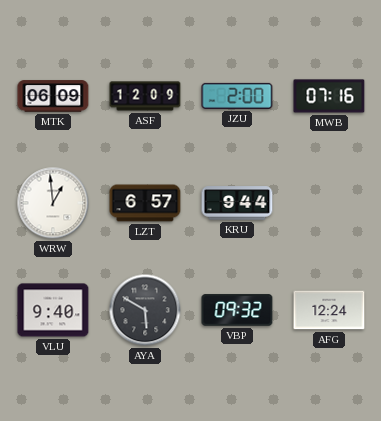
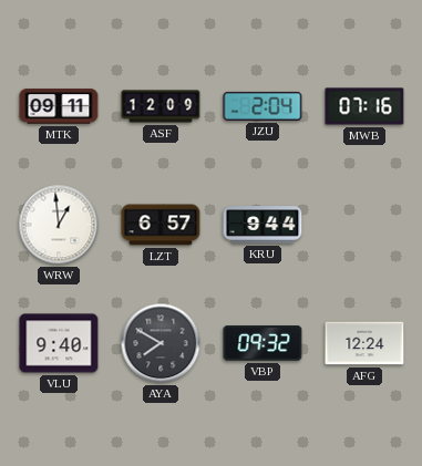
MTK: 06:09 -> 09:11
JZU: 2:00 -> 2:04
AYA: 5:50 -> 7:50
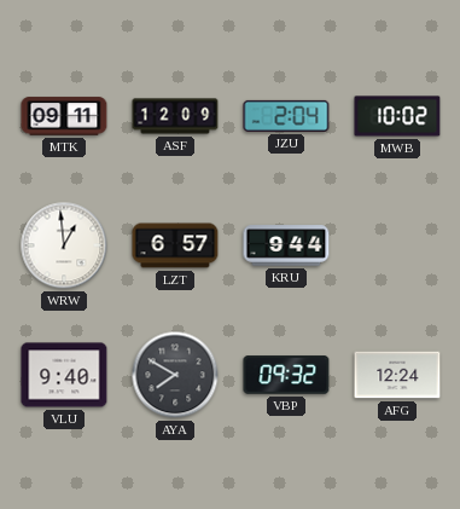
MWB: 07:16 -> 10:02
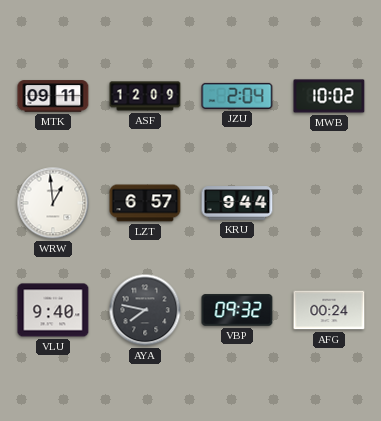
AYA: 7:50 -> 7:47
AFG: 12:24 -> 00:24
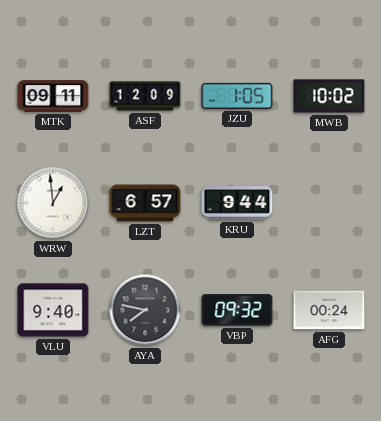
JZU: 2:04 -> 1:05
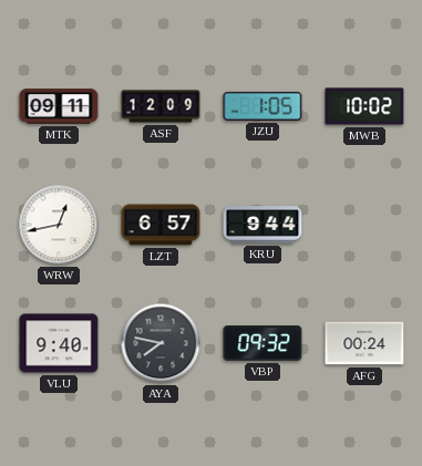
WRW: 12:59 -> 12:43
